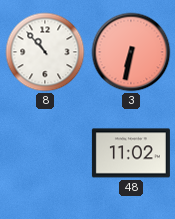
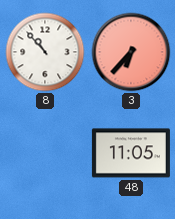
3: 6:32 -> 6:37
48: 11:02 -> 11:05
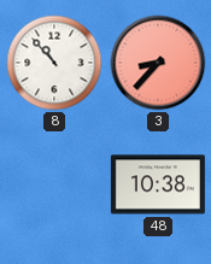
3: 6:37 -> 8:37
48: 11:05 -> 10:38
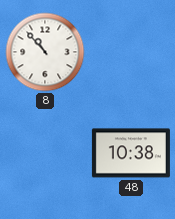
3: 8:37 -> none
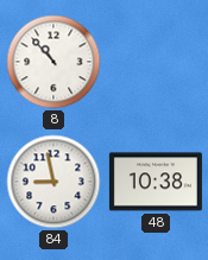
84: none -> 8:58
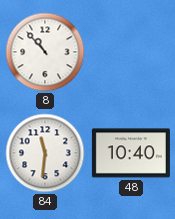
84: 8:58 -> 11:31
48: 10:38 -> 10:40
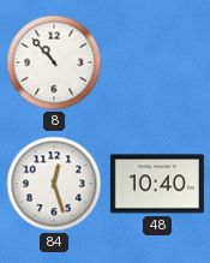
84: 11:31 -> 12:27
